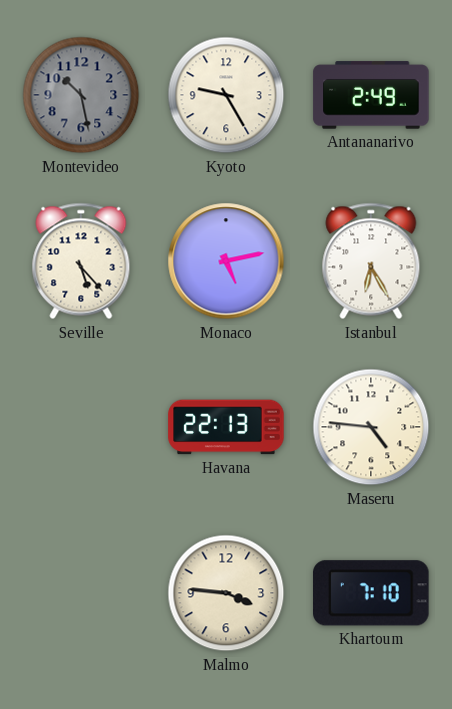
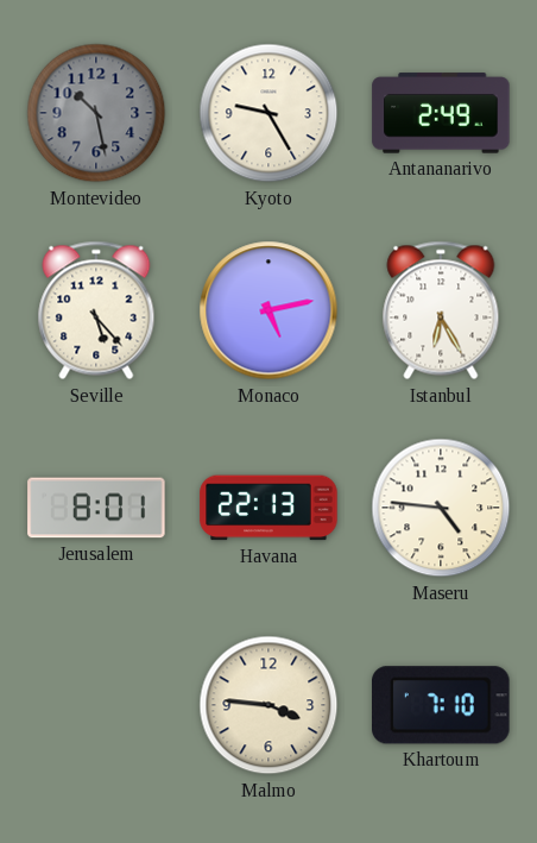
Jerusalem: none -> 8:01
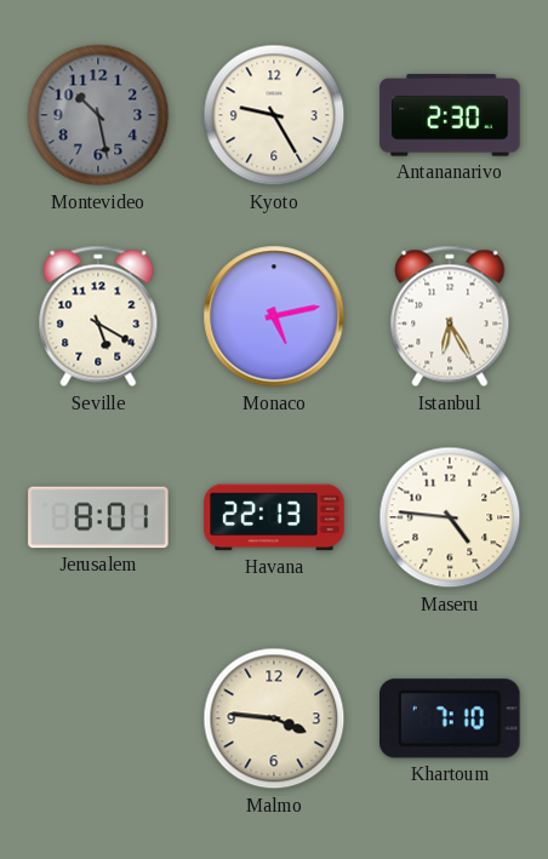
Antananarivo: 2:49 -> 2:30
Seville: 5:23 -> 5:20
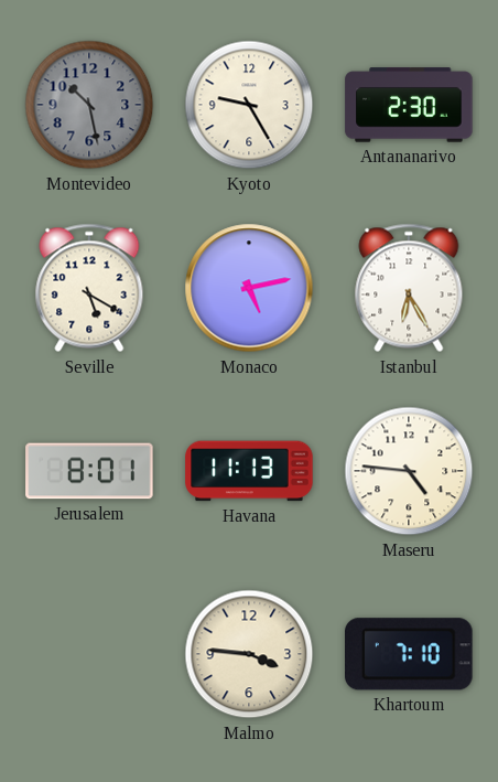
Havana: 22:13 -> 11:13
